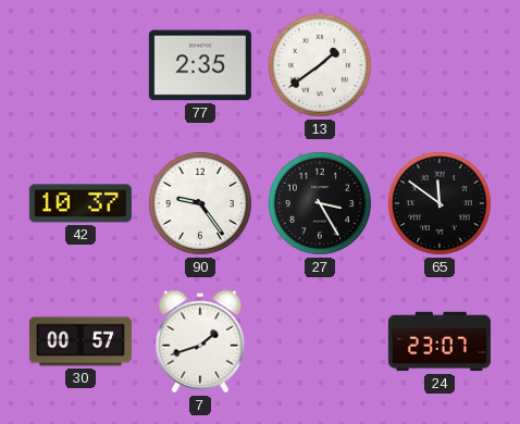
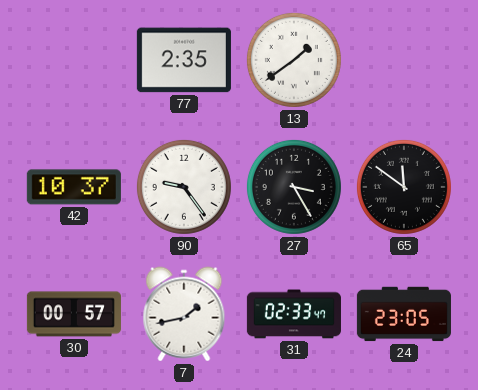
7: 1:42 -> 1:43
31: none -> 02:33
24: 23:07 -> 23:05
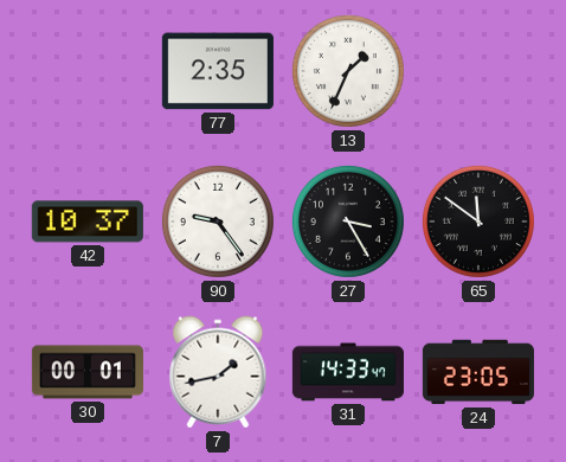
13: 1:39 -> 1:34
30: 00:57 -> 00:01
31: 02:33 -> 14:33
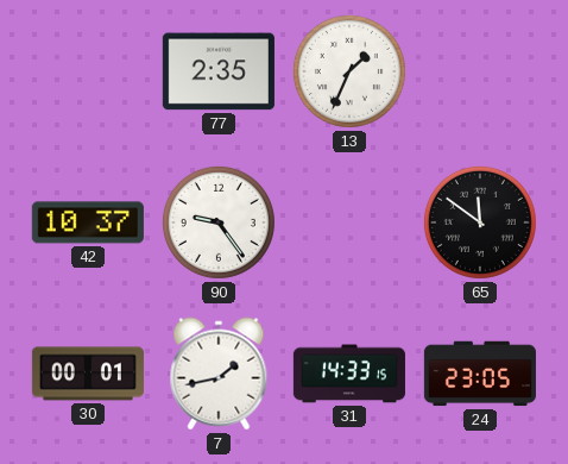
27: 3:25 -> none
31: 14:33:47 -> 14:33:15
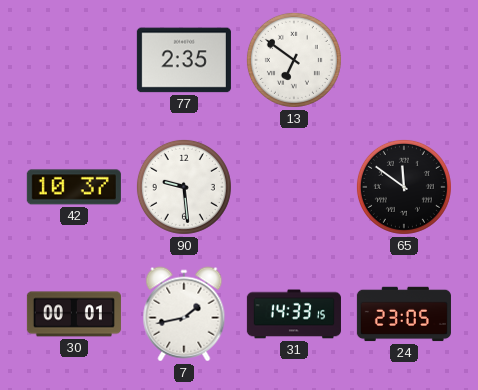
13: 1:34 -> 6:51
90: 9:24 -> 9:29
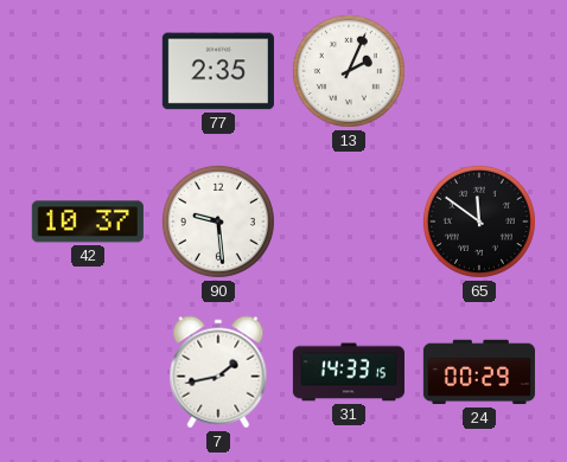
13: 6:51 -> 2:04
30: 00:01 -> none
24: 23:05 -> 00:29
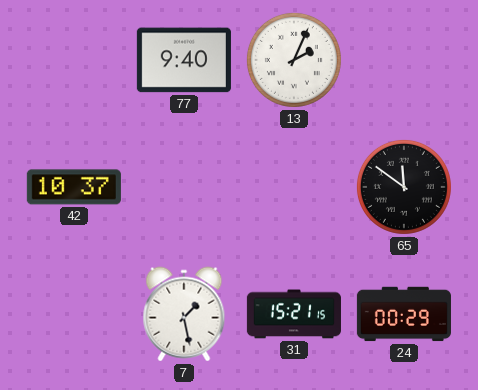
77: 2:35 -> 9:40
90: 9:29 -> none
7: 1:43 -> 1:28
31: 14:33 -> 15:21
